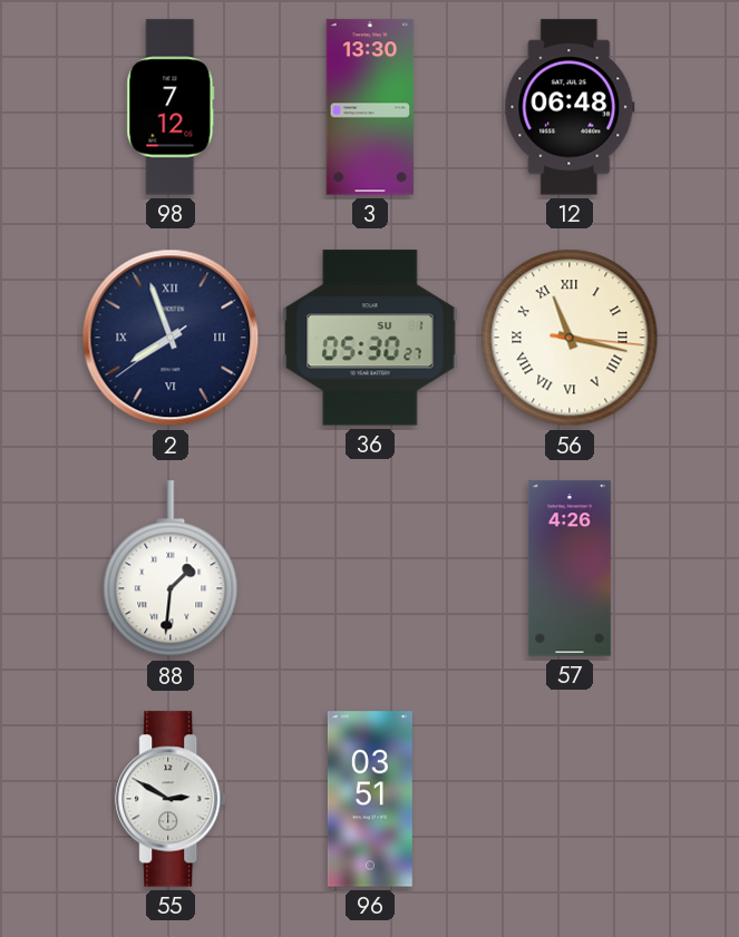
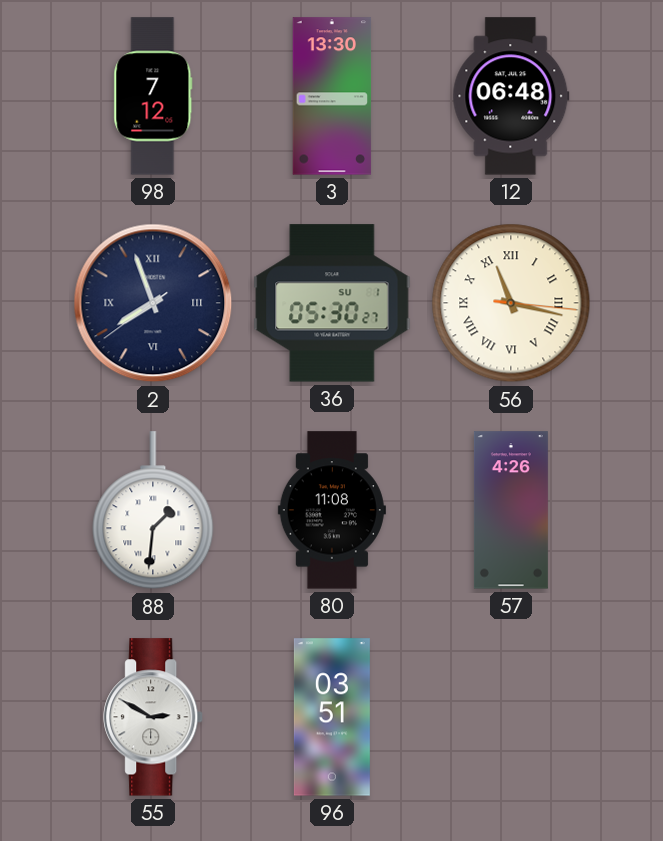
80: none -> 11:08
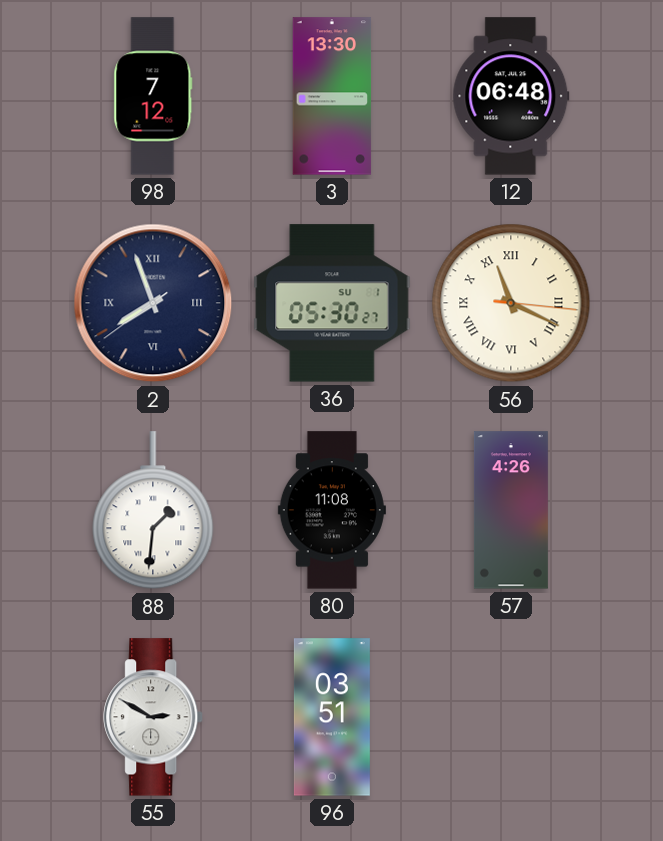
56: 11:17 -> 11:19
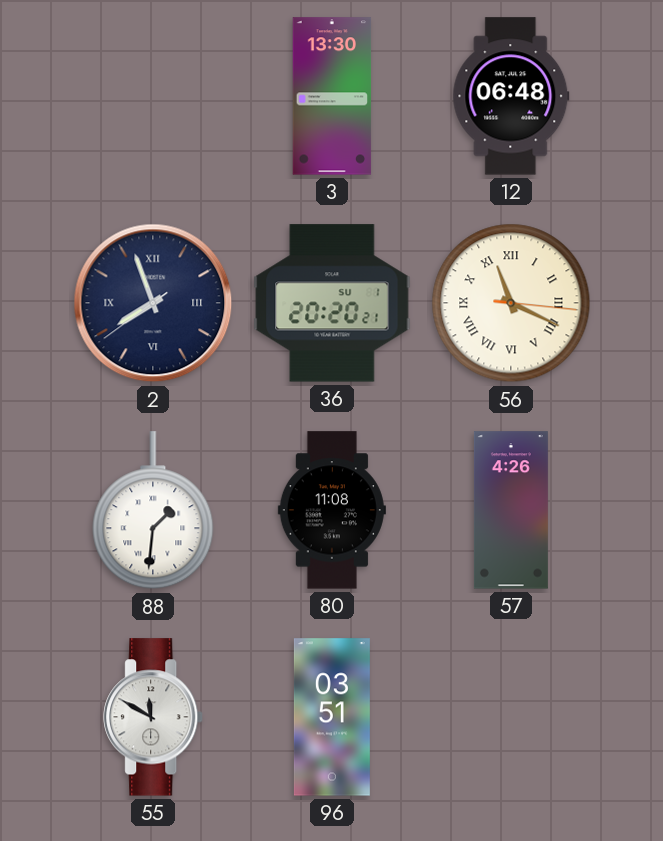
98: 7:12 -> none
36: 05:30 -> 20:20
55: 2:50 -> 11:50
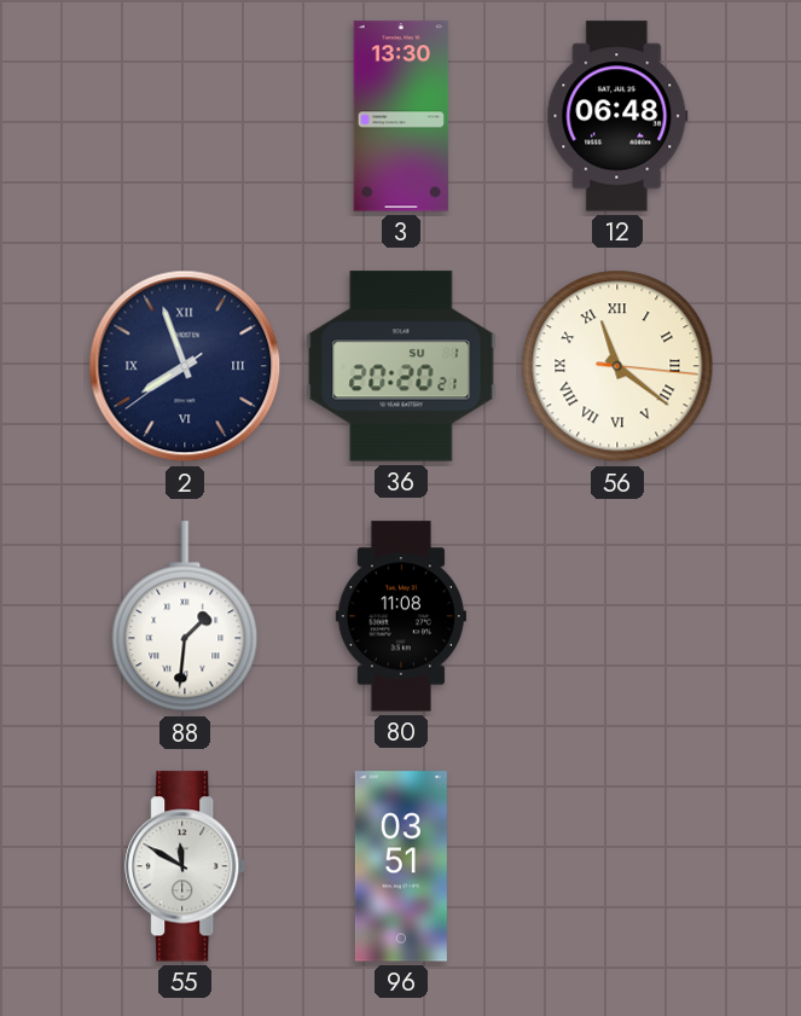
56: 11:19 -> 11:21
57: 4:26 -> none
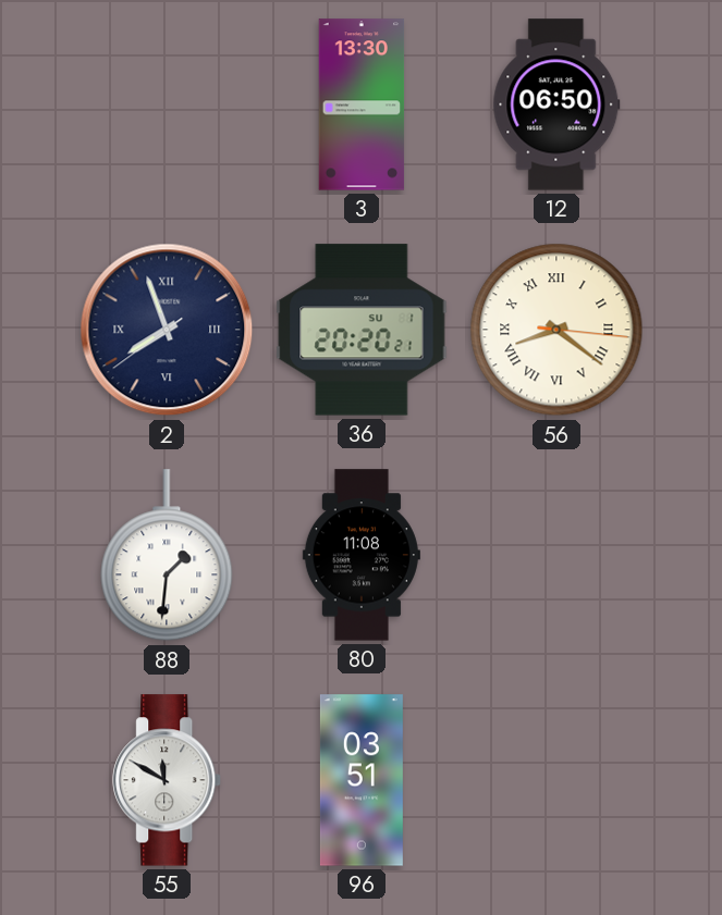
12: 06:48 -> 06:50
56: 11:21 -> 8:21
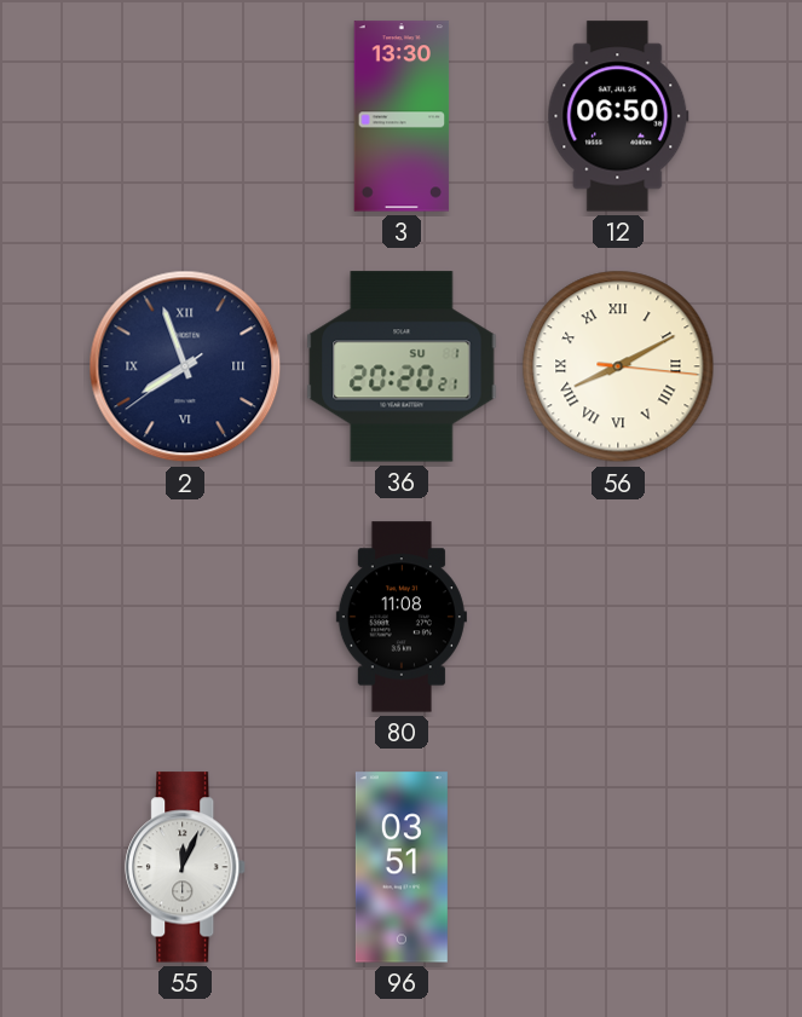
56: 8:21 -> 8:10
88: 1:31 -> none
55: 11:50 -> 12:04
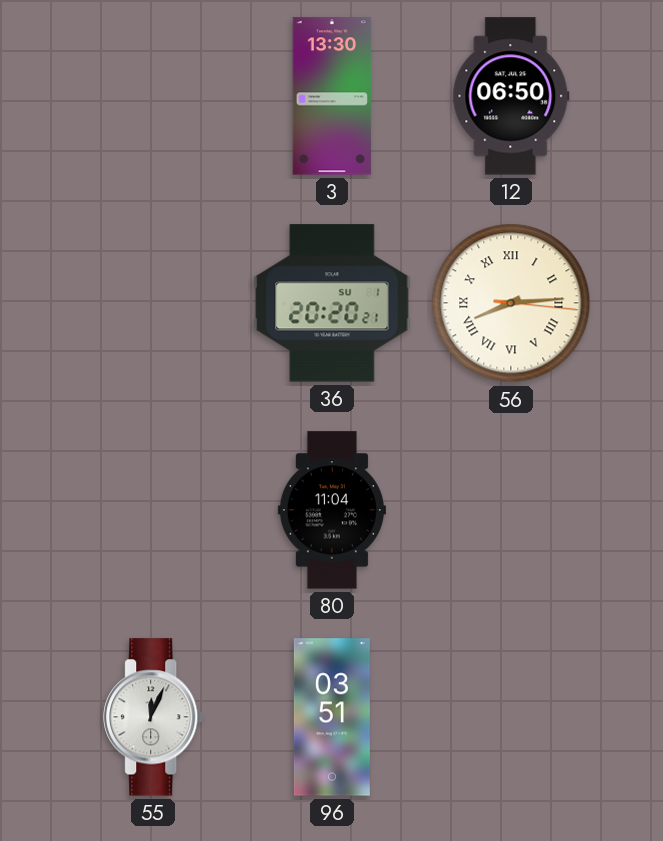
2: 7:56 -> none
56: 8:10 -> 8:14
80: 11:08 -> 11:04
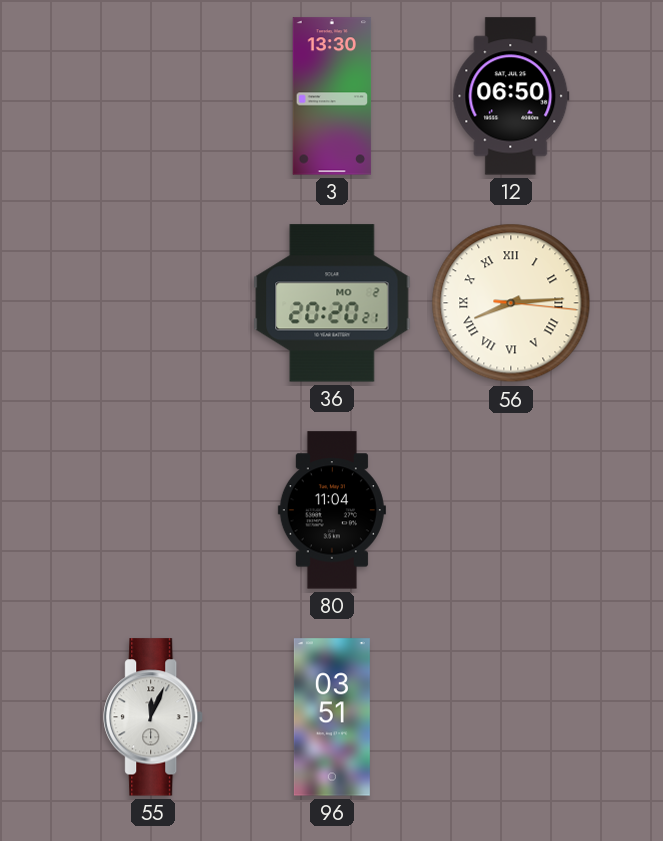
36 date: SU 1 -> MO 2
